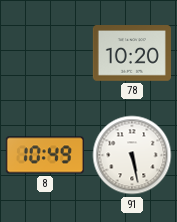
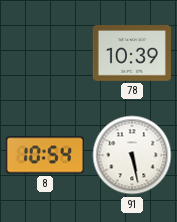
78: 10:20 -> 10:39
8: 10:49 -> 10:54
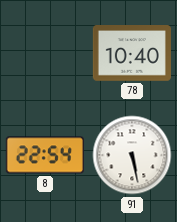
78: 10:39 -> 10:40
8: 10:54 -> 22:54
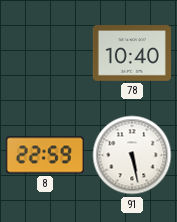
8: 22:54 -> 22:59
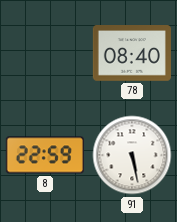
78: 10:40 -> 08:40
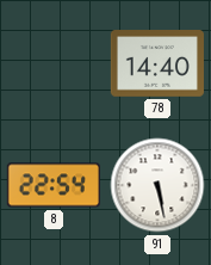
78: 08:40 -> 14:40
8: 22:59 -> 22:54
